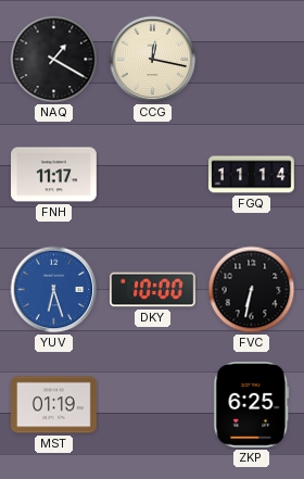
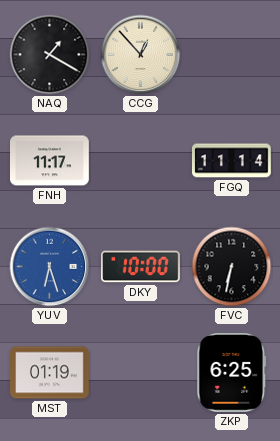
CCG: 12:17 -> 12:53
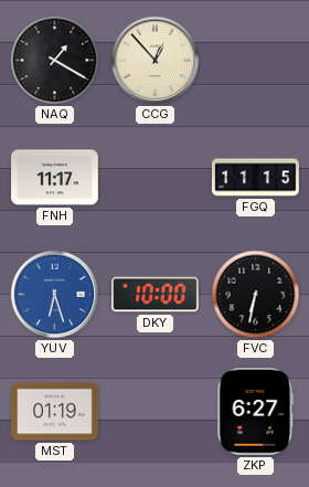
FGQ: 11:14 -> 11:15
ZKP: 6:25 -> 6:27
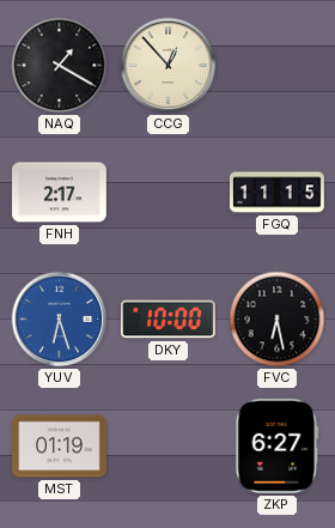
FNH: 11:17 -> 2:17
FVC: 6:32 -> 6:28
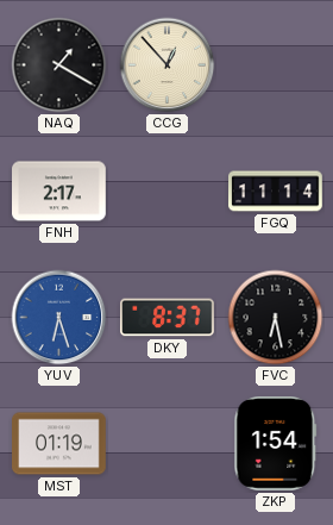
FGQ: 11:15 -> 11:14
DKY: 10:00 -> 8:37
ZKP: 6:27 -> 1:54
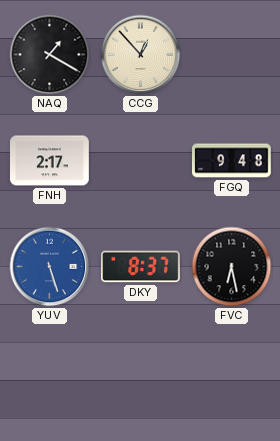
FGQ: 11:14 -> 9:48
YUV: 6:27 -> 5:27
MST: 01:19 -> none
ZKP: 1:54 -> none
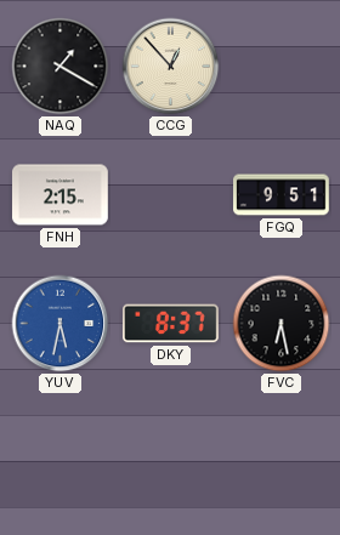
FNH: 2:17 -> 2:15
FGQ: 9:48 -> 9:51
YUV: 5:27 -> 5:32
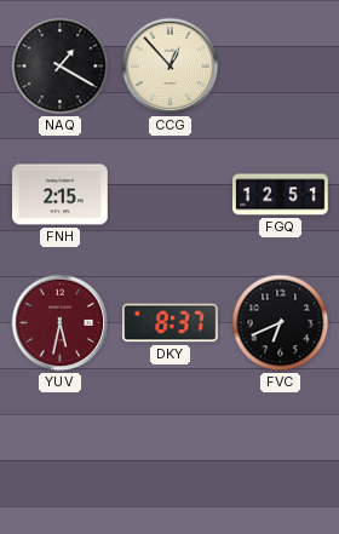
FGQ: 9:51 -> 12:51
YUV dial: blue -> burgundy
FVC: 6:28 -> 6:41
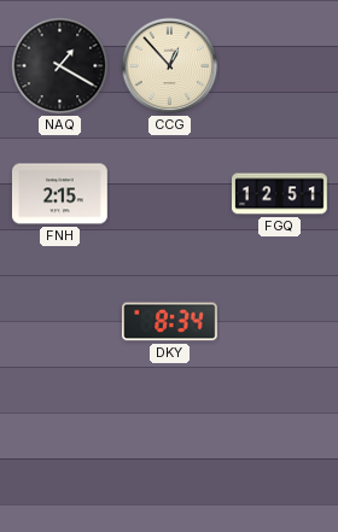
YUV: 5:32 -> none
DKY: 8:37 -> 8:34
FVC: 6:41 -> none
